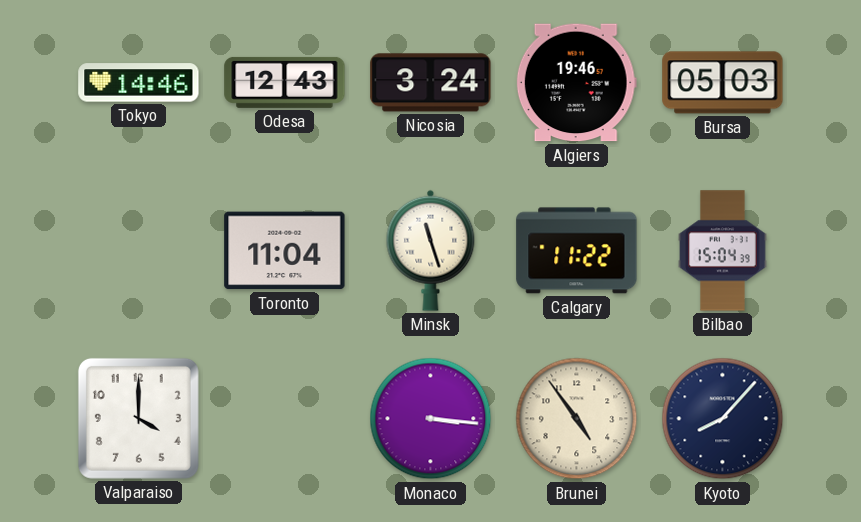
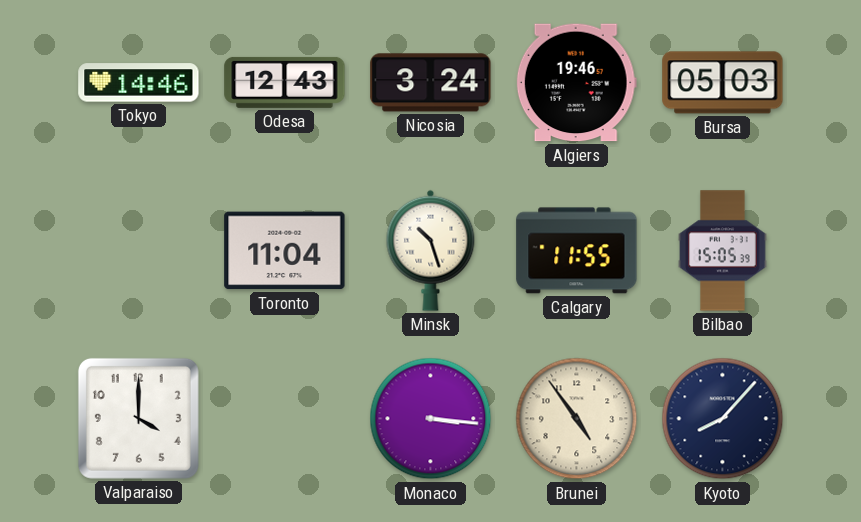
Minsk: 11:27 -> 10:27
Calgary: 11:22 -> 11:55
Bilbao: 15:04 -> 15:05
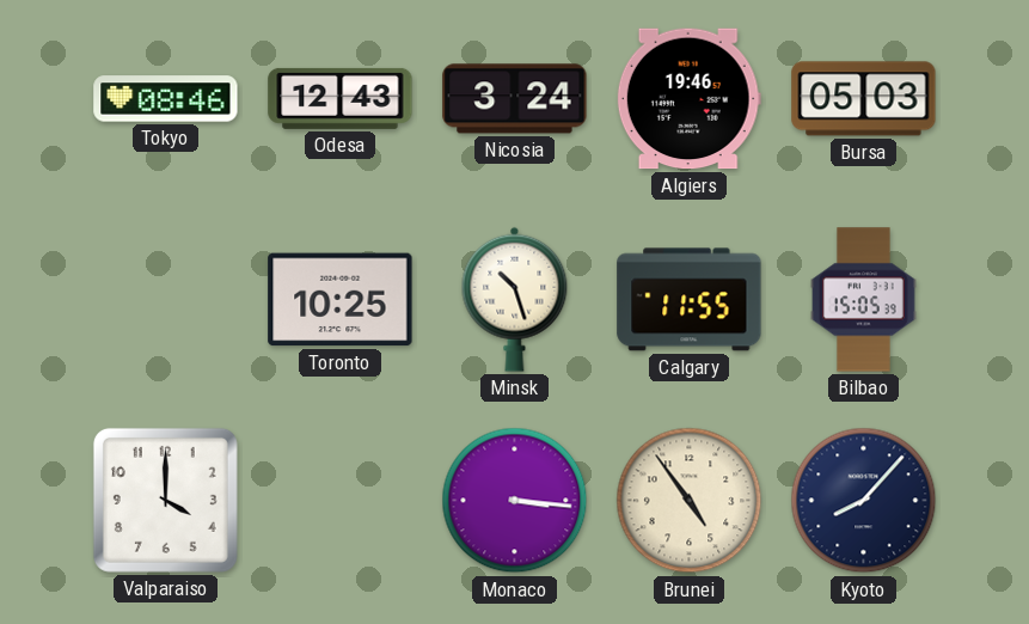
Tokyo: 14:46 -> 08:46
Toronto: 11:04 -> 10:25
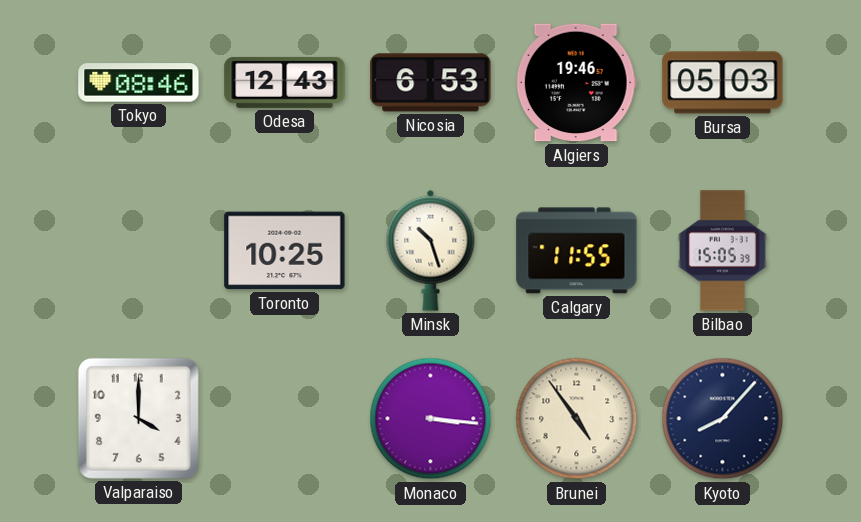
Nicosia: 3:24 -> 6:53
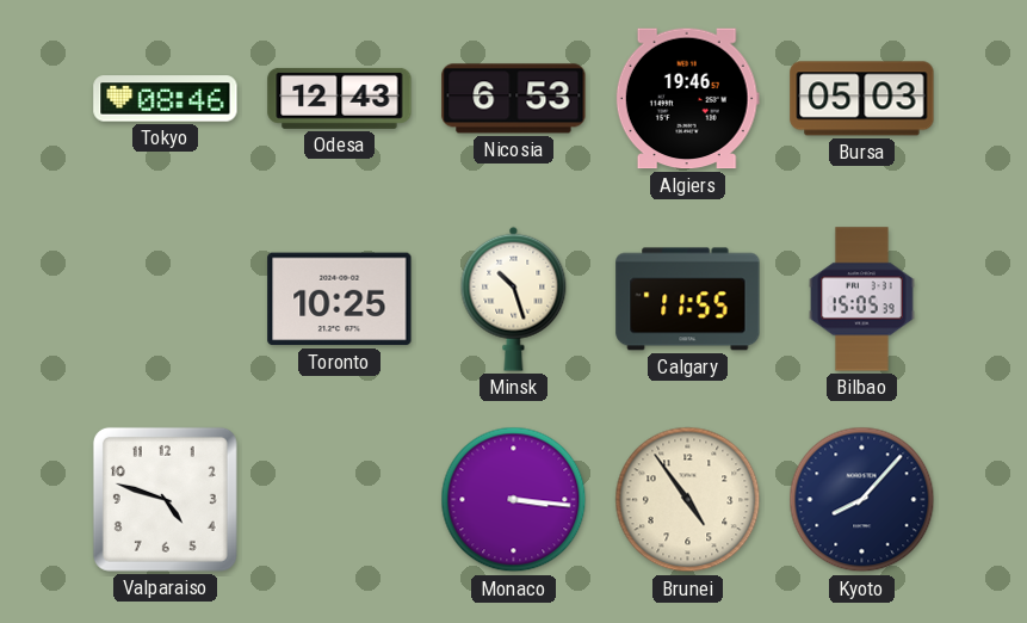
Valparaiso: 4:00 -> 4:48
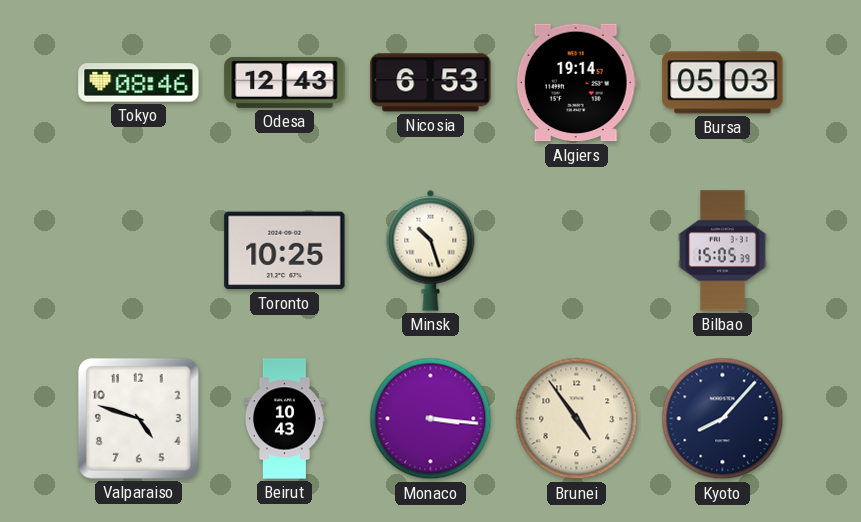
Algiers: 19:46 -> 19:14
Calgary: 11:55 -> none
Beirut: none -> 10:43
